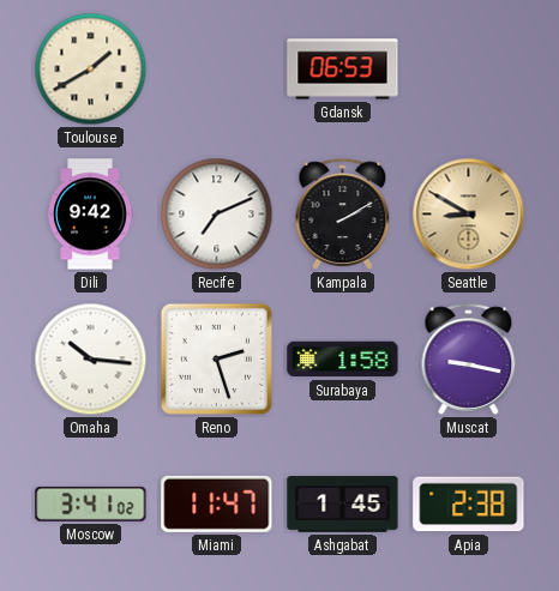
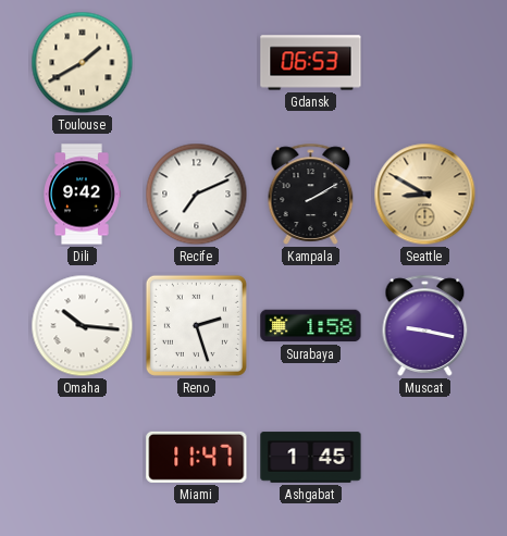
Moscow: 3:41 -> none
Apia: 2:38 -> none
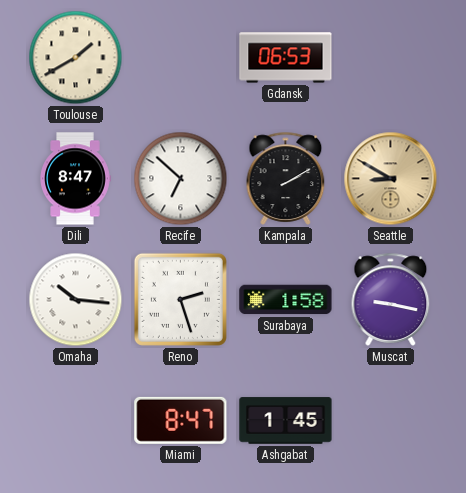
Dili: 9:42 -> 8:47
Recife: 7:11 -> 6:52
Miami: 11:47 -> 8:47
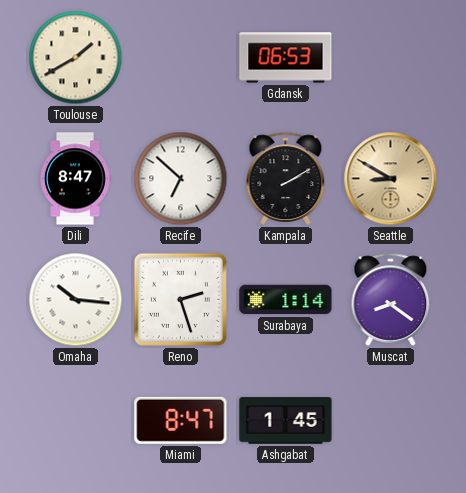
Surabaya: 1:58 -> 1:14
Muscat: 9:17 -> 8:21
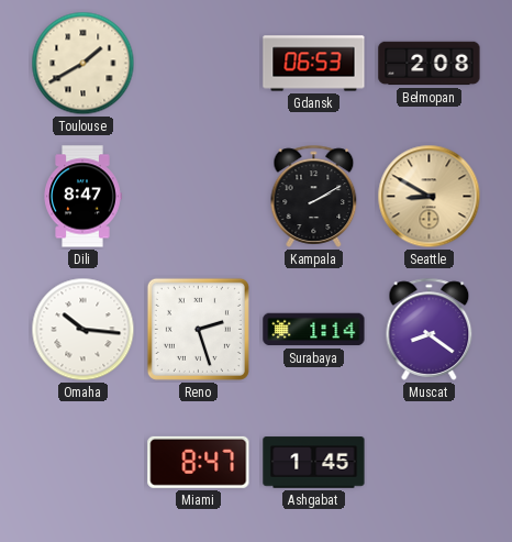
Belmopan: none -> 2:08
Recife: 6:52 -> none
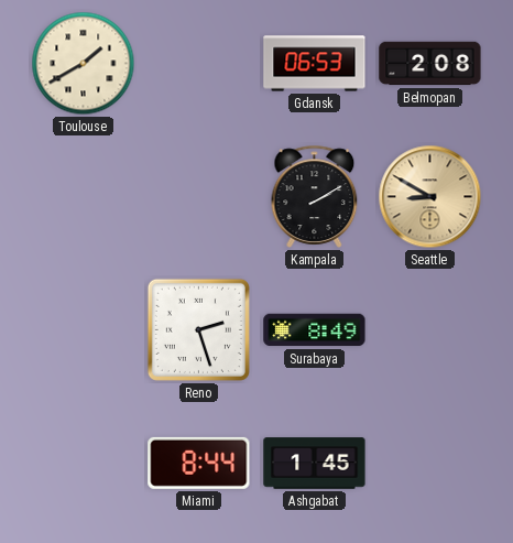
Dili: 8:47 -> none
Omaha: 10:16 -> none
Surabaya: 1:14 -> 8:49
Muscat: 8:21 -> none
Miami: 8:47 -> 8:44
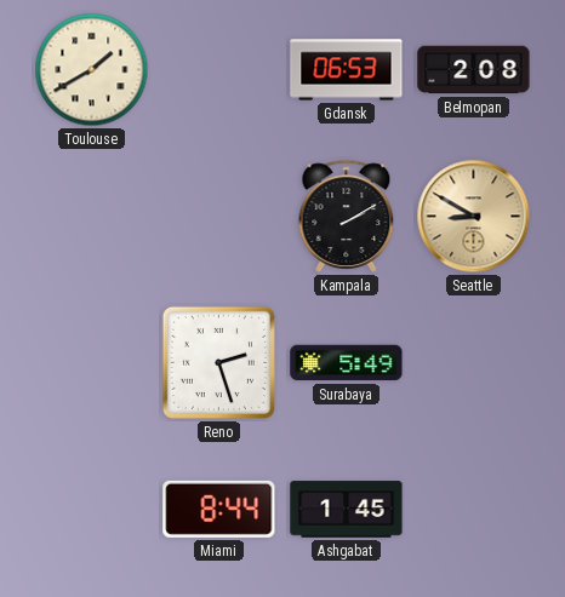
Surabaya: 8:49 -> 5:49
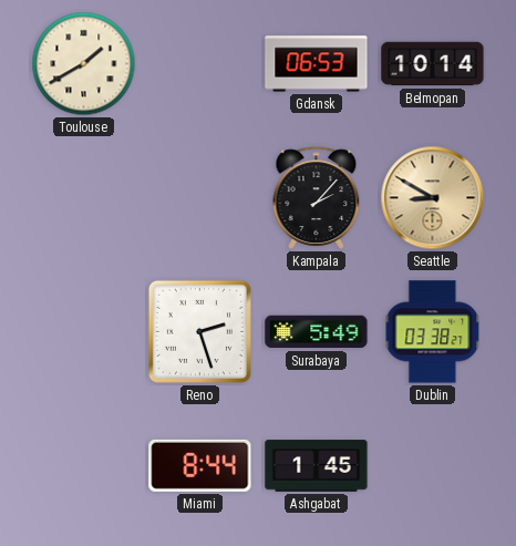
Belmopan: 2:08 -> 10:14
Kampala: 2:10 -> 2:07
Dublin: none -> 03:38
